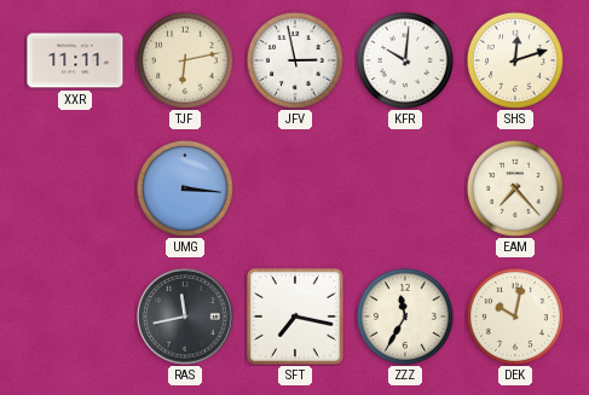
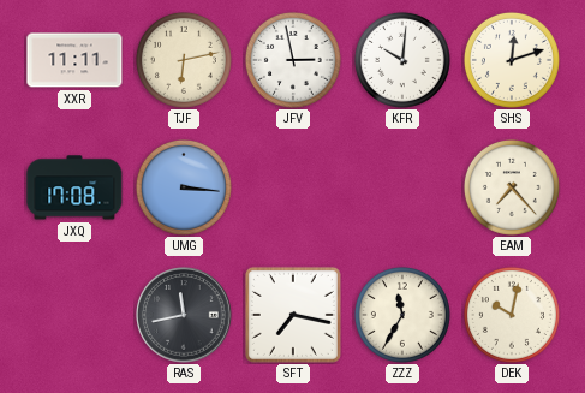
JXQ: none -> 17:08
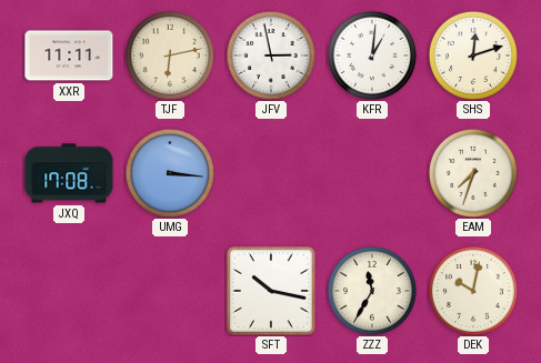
KFR: 10:01 -> 1:01
EAM: 7:23 -> 7:33
RAS: 11:43 -> none
SFT: 7:17 -> 10:17
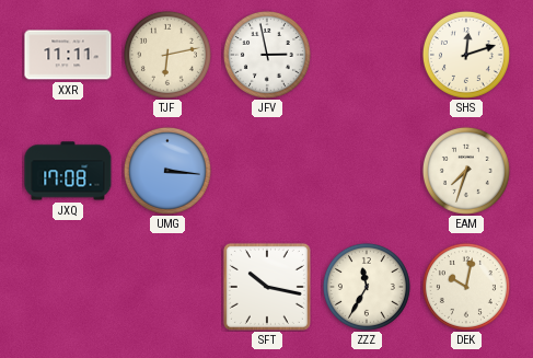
KFR: 1:01 -> none
